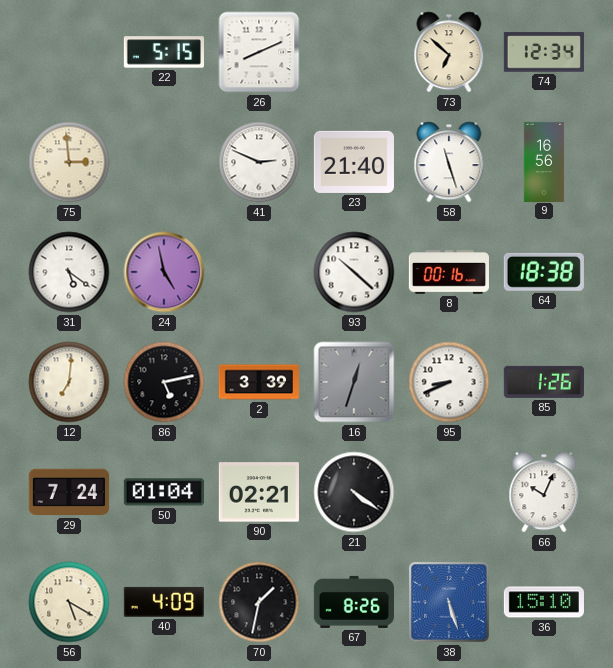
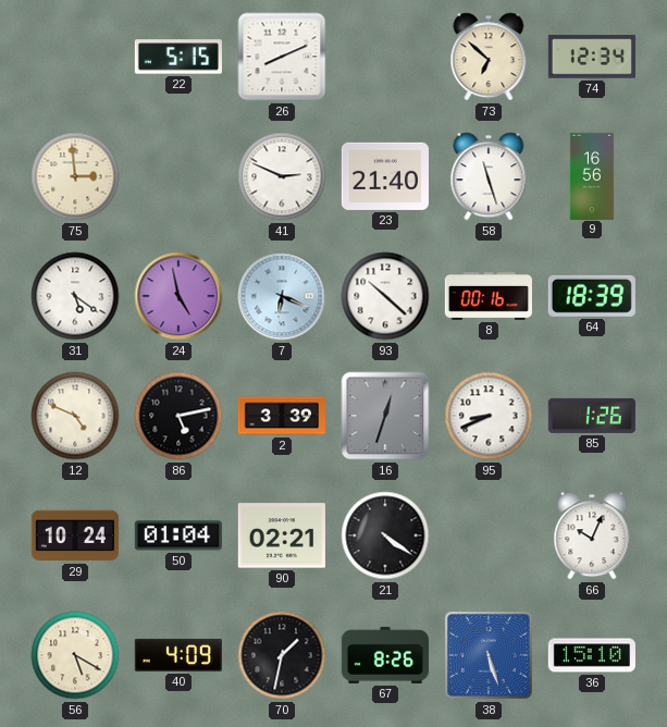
7: none -> 6:19
64: 18:38 -> 18:39
12: 7:01 -> 4:49
29: 7:24 -> 10:24
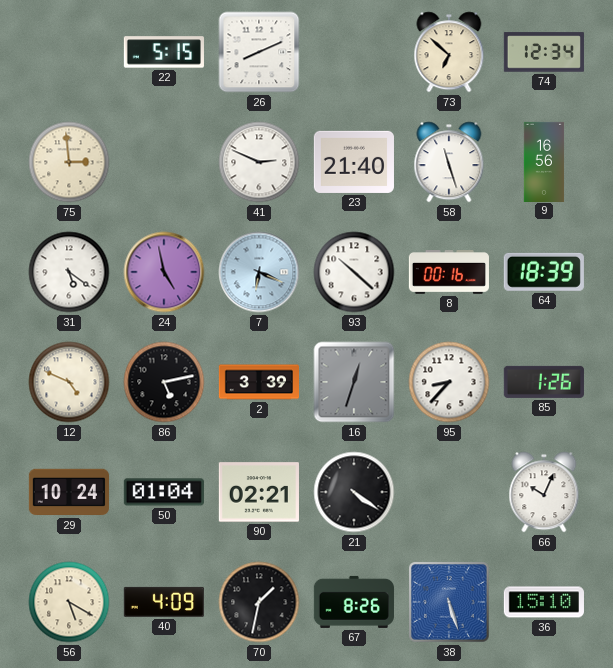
95: 8:41 -> 8:37
